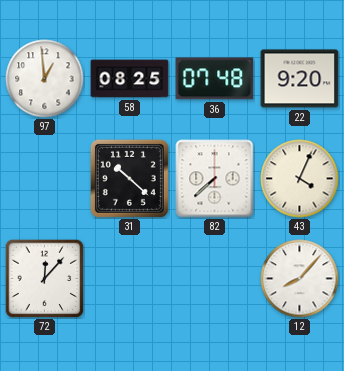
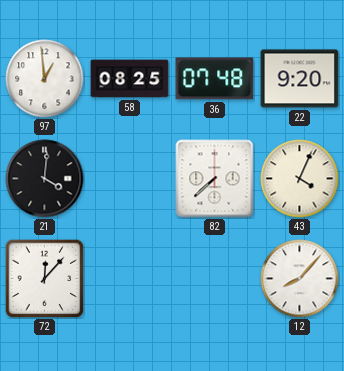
21: none -> 4:01
31: 10:22 -> none
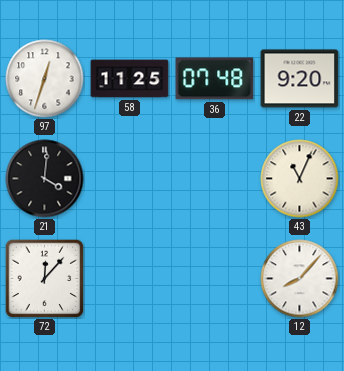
97: 12:59 -> 12:33
58: 08:25 -> 11:25
82: 7:38 -> none
43: 4:04 -> 11:04
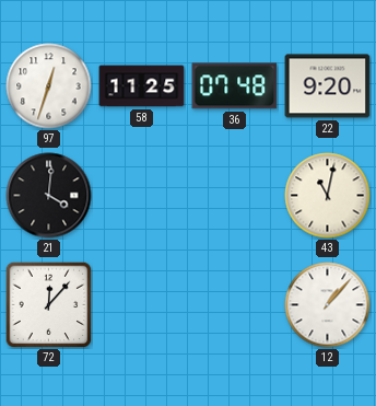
43: 11:04 -> 11:02
12: 8:07 -> 1:07
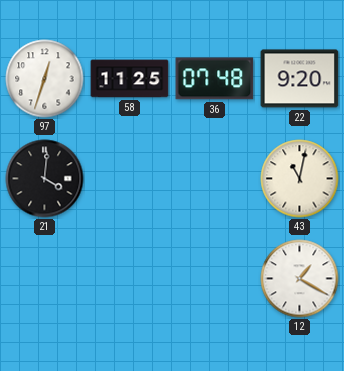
72: 12:07 -> none
12: 1:07 -> 1:20
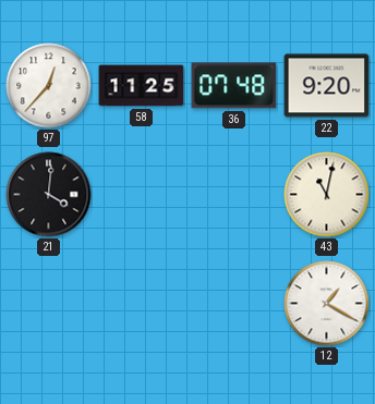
97: 12:33 -> 12:37
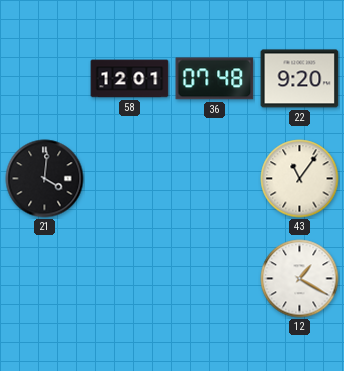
97: 12:37 -> none
58: 11:25 -> 12:01
43: 11:02 -> 11:06
